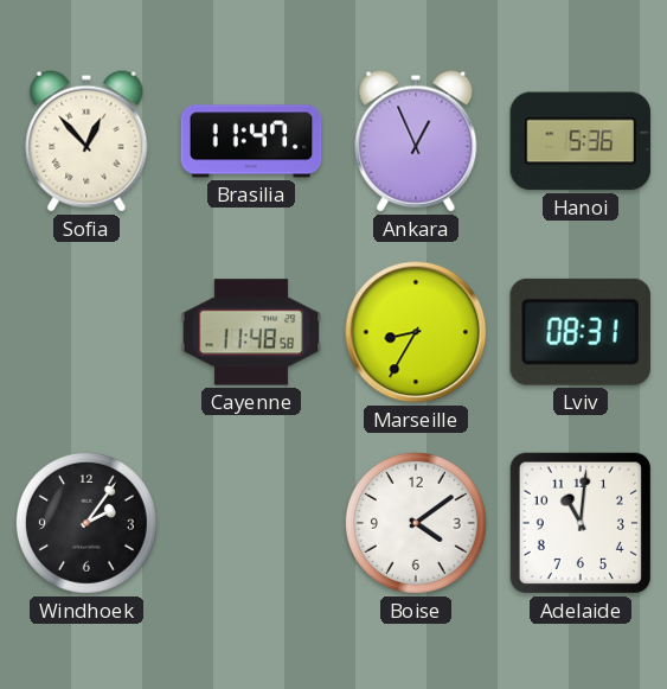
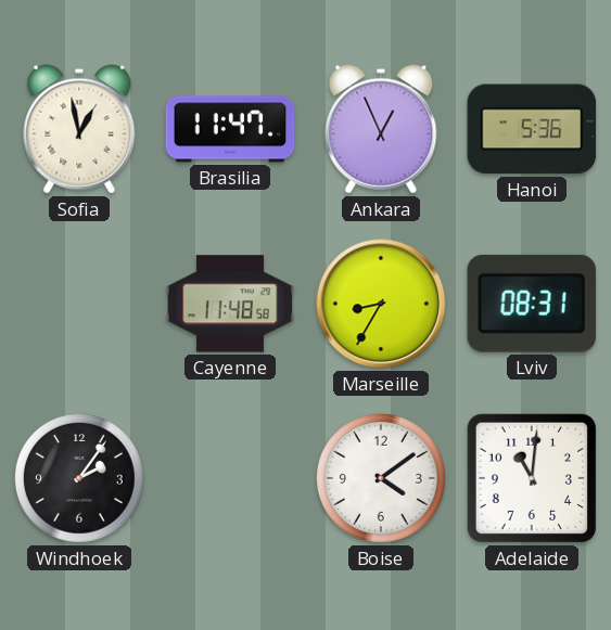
Sofia: 12:53 -> 12:58
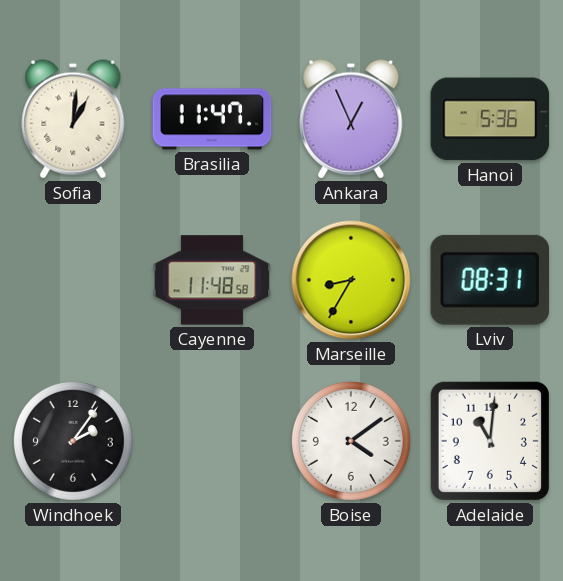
Sofia: 12:58 -> 1:01
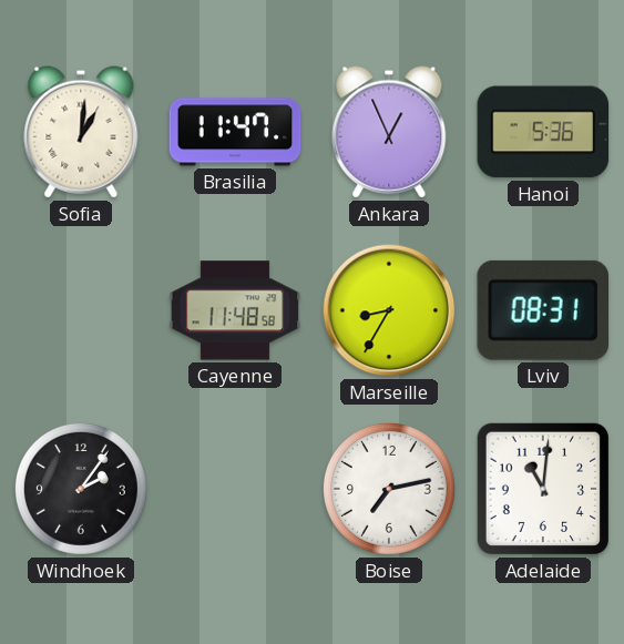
Boise: 4:09 -> 7:13
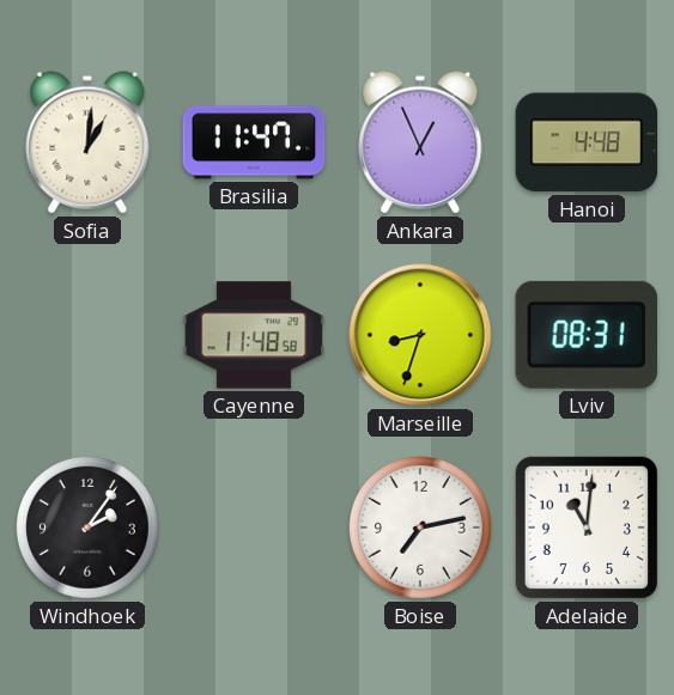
Hanoi: 5:36 -> 4:48
Marseille: 8:35 -> 8:33
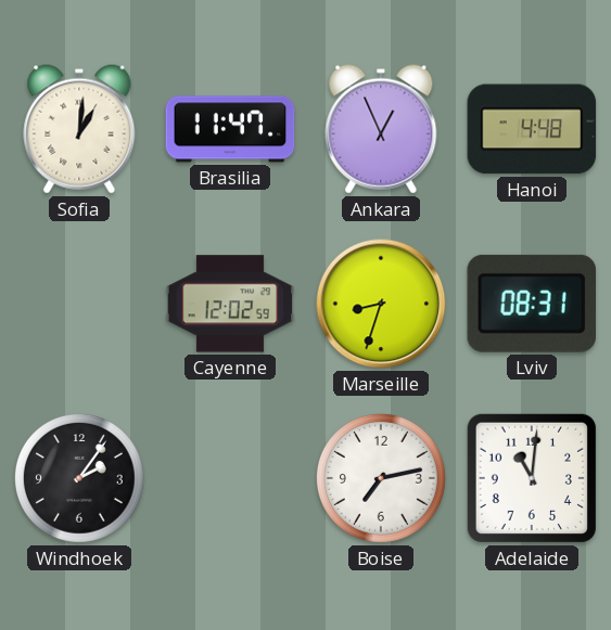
Cayenne: 11:48 -> 12:02
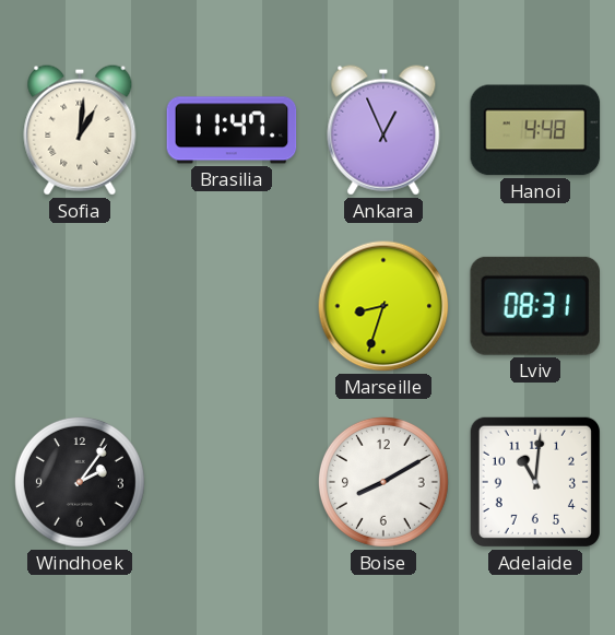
Cayenne: 12:02 -> none
Boise: 7:13 -> 8:10
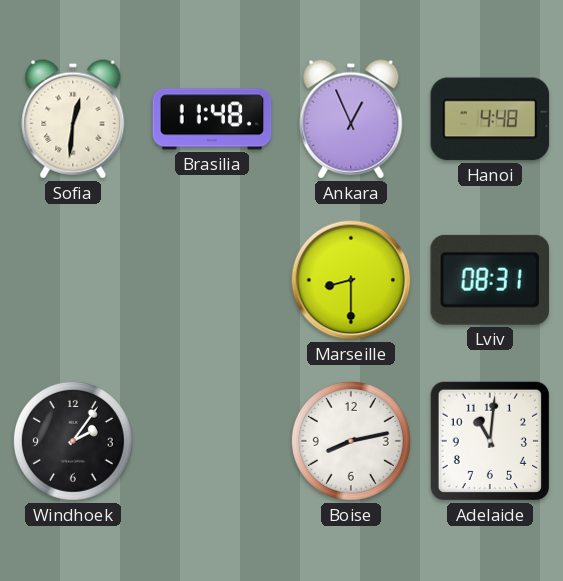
Sofia: 1:01 -> 12:31
Brasilia: 11:47 -> 11:48
Marseille: 8:33 -> 8:30
Boise: 8:10 -> 8:13
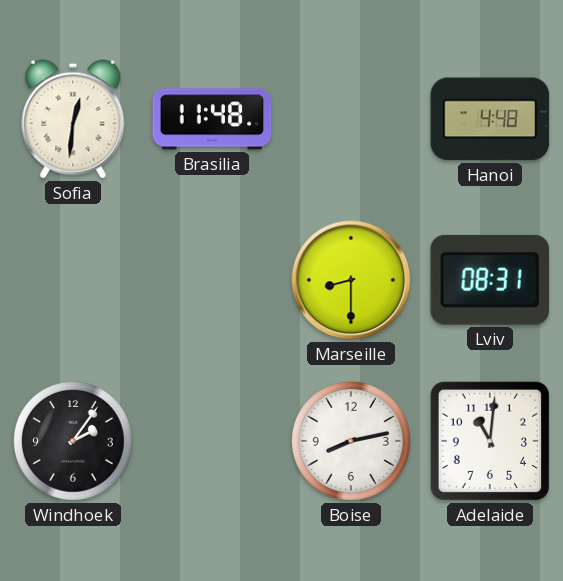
Ankara: 12:56 -> none
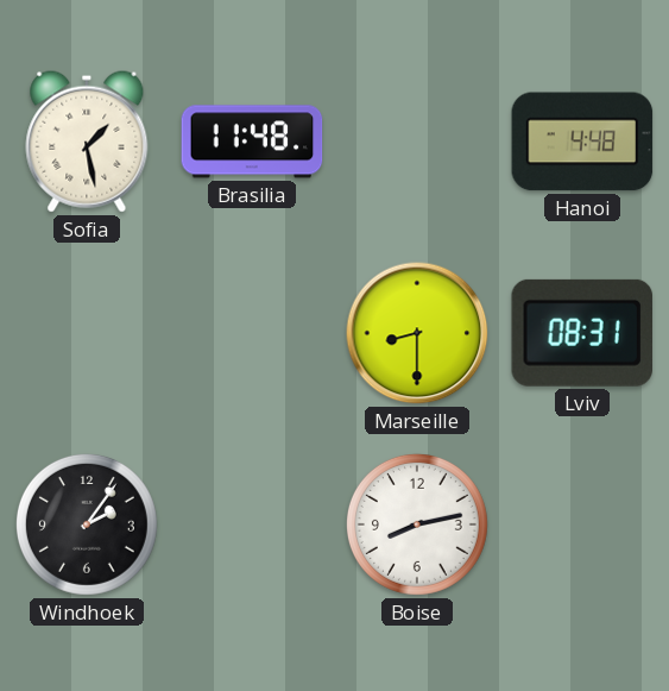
Sofia: 12:31 -> 1:28
Adelaide: 11:01 -> none
